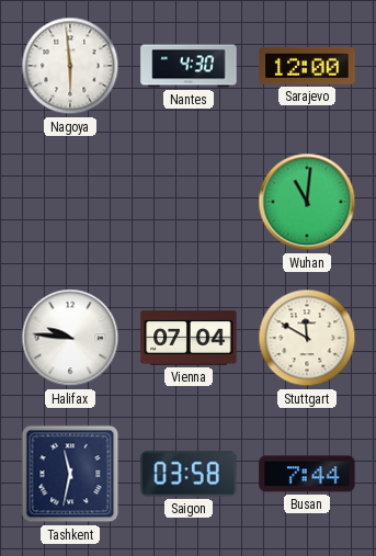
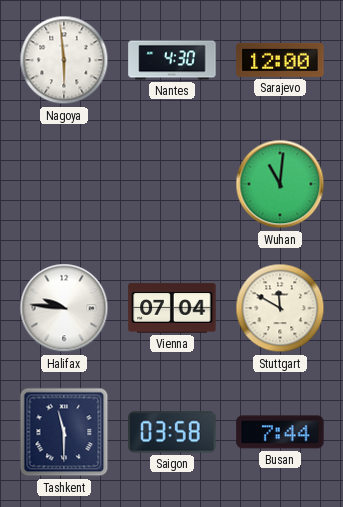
Tashkent: 11:32 -> 11:30
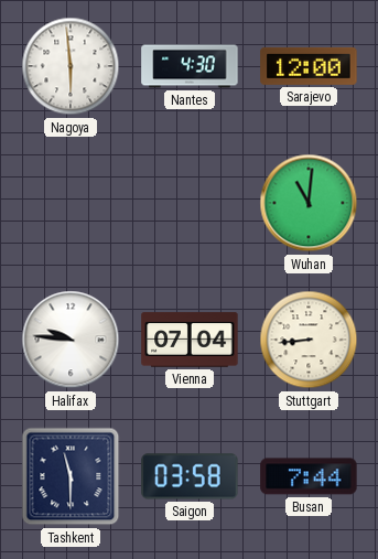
Stuttgart: 11:50 -> 8:44
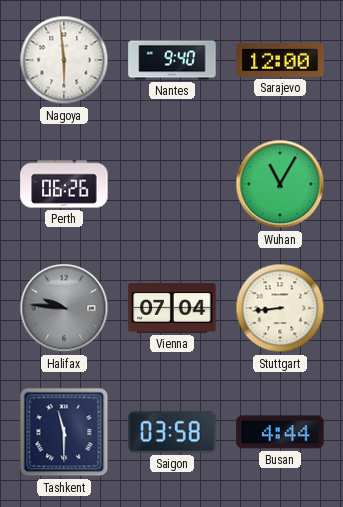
Nantes: 4:30 -> 9:40
Perth: none -> 06:26
Wuhan: 11:01 -> 11:05
Halifax dial: white -> grey
Busan: 7:44 -> 4:44
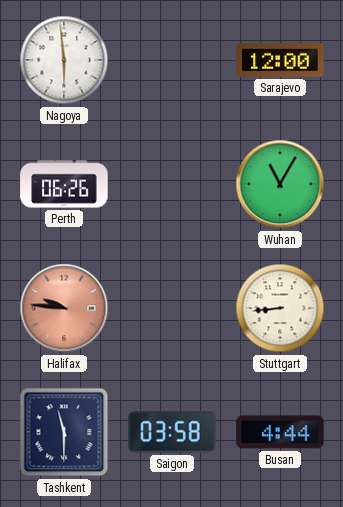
Nantes: 9:40 -> none
Halifax dial: grey -> salmon
Vienna: 07:04 -> none
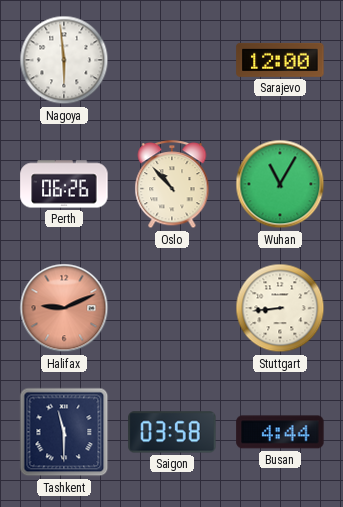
Oslo: none -> 10:53
Halifax: 9:46 -> 9:11
